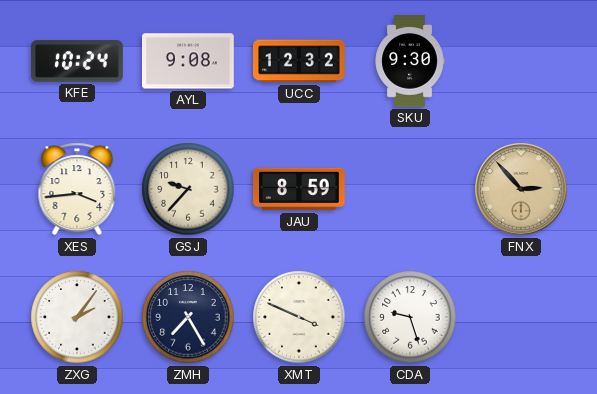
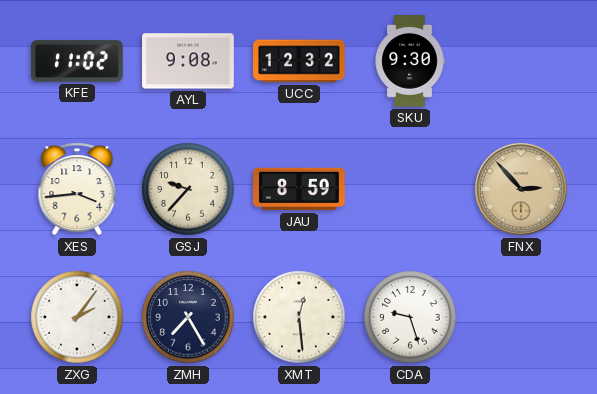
KFE: 10:24 -> 11:02
XMT: 3:49 -> 12:29
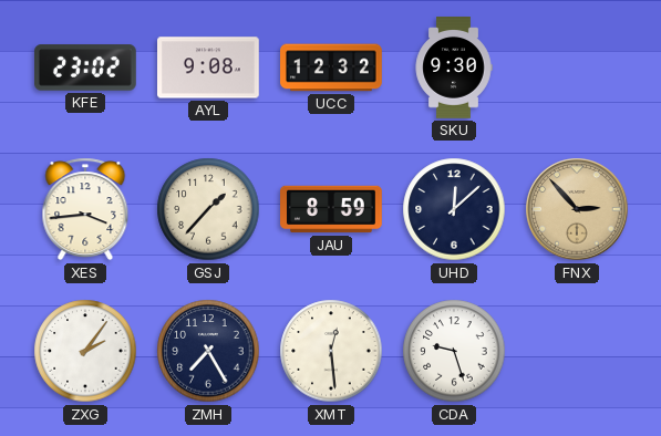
KFE: 11:02 -> 23:02
GSJ: 9:37 -> 1:37
UHD: none -> 12:08
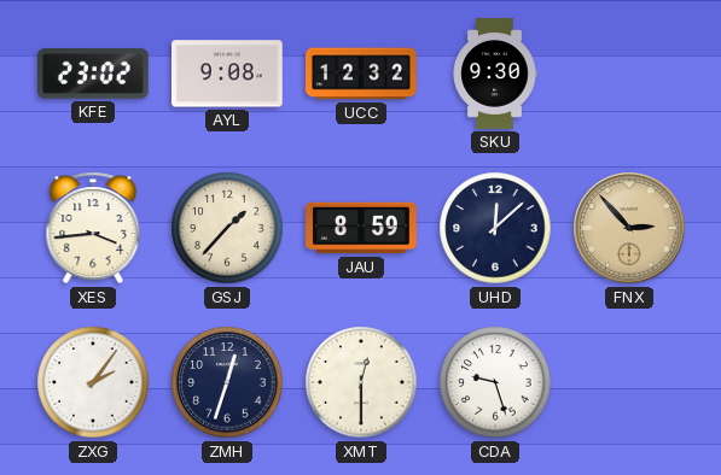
ZMH: 7:25 -> 12:33
XMT: 12:29 -> 12:30
